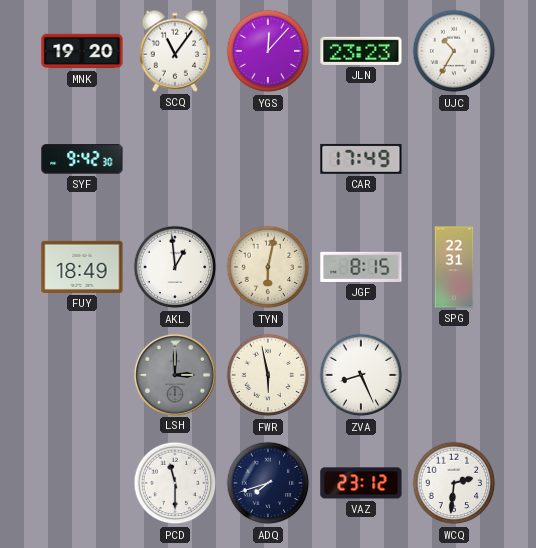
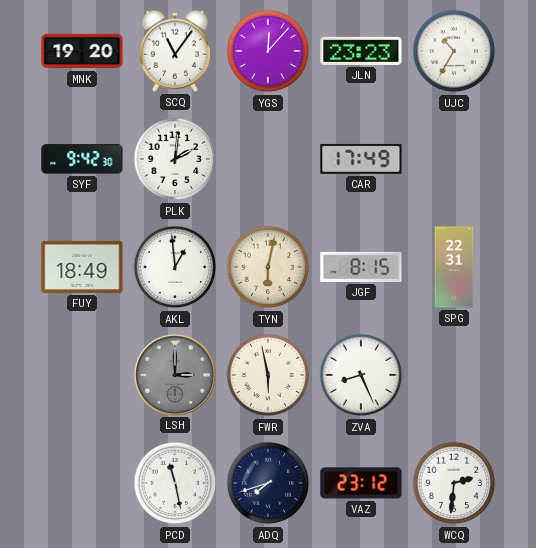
PLK: none -> 2:01
PCD: 11:30 -> 11:28
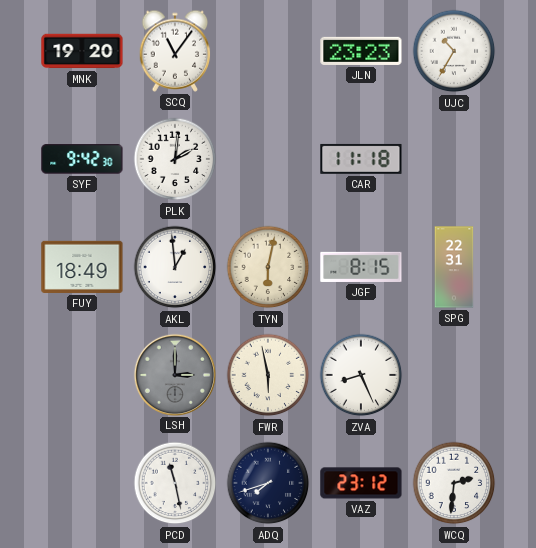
YGS: 12:07 -> none
CAR: 17:49 -> 11:18
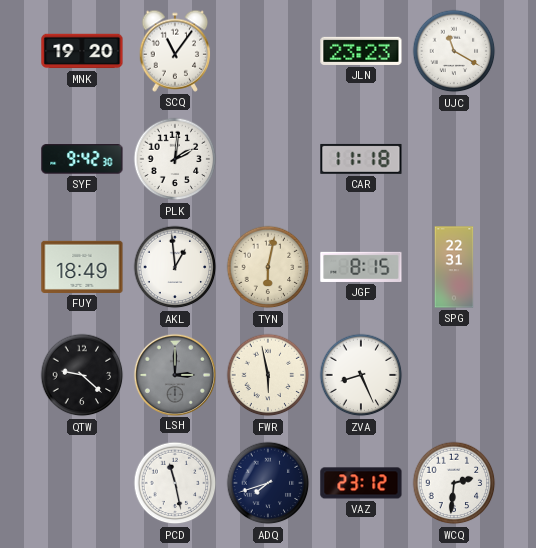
UJC: 10:35 -> 11:20
QTW: none -> 9:22
